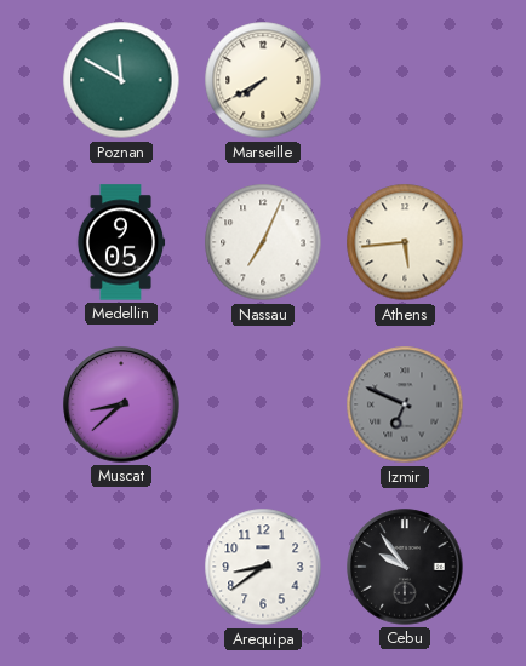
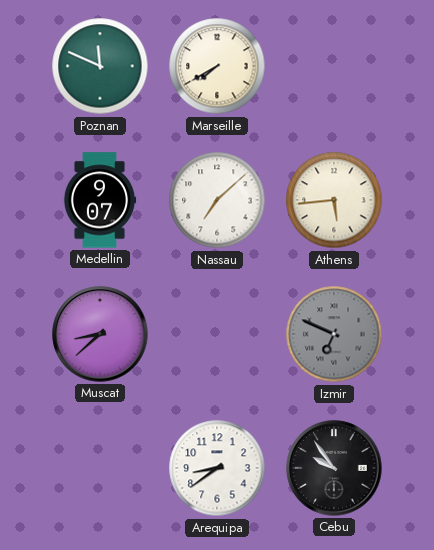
Poznan: 11:50 -> 11:49
Medellin: 9:05 -> 9:07
Nassau: 7:04 -> 7:08
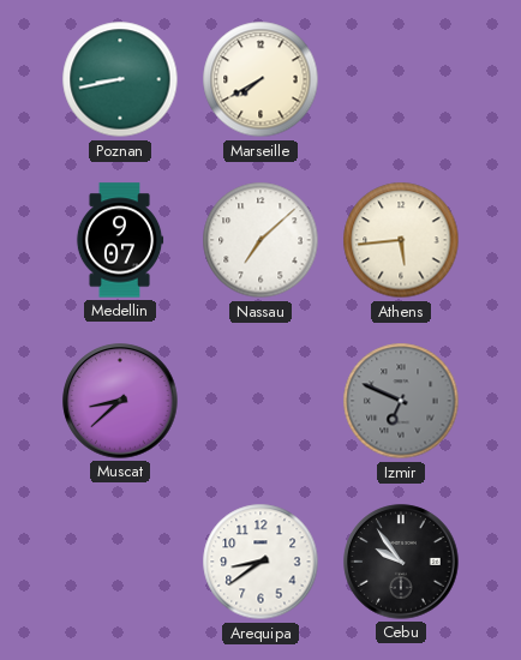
Poznan: 11:49 -> 8:43
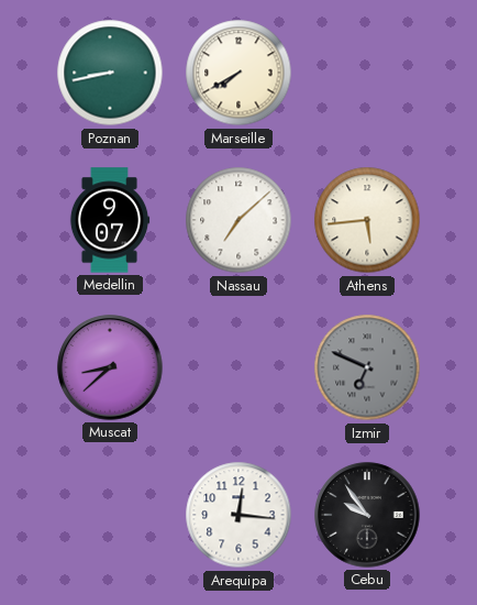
Arequipa: 8:39 -> 12:16
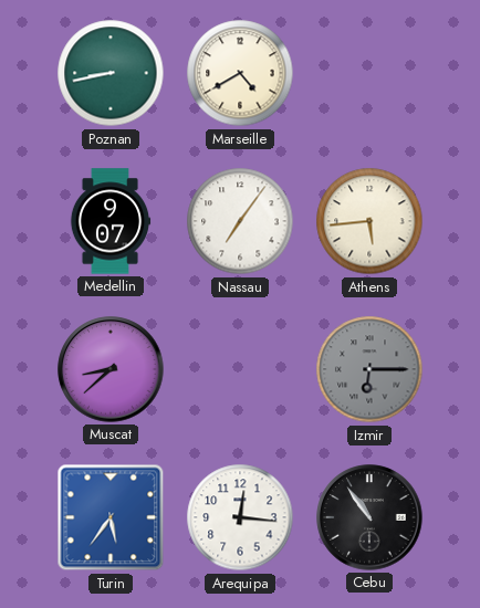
Marseille: 7:40 -> 4:40
Nassau: 7:08 -> 7:06
Izmir: 6:49 -> 6:15
Turin: none -> 5:36
Cebu: 9:54 -> 10:54
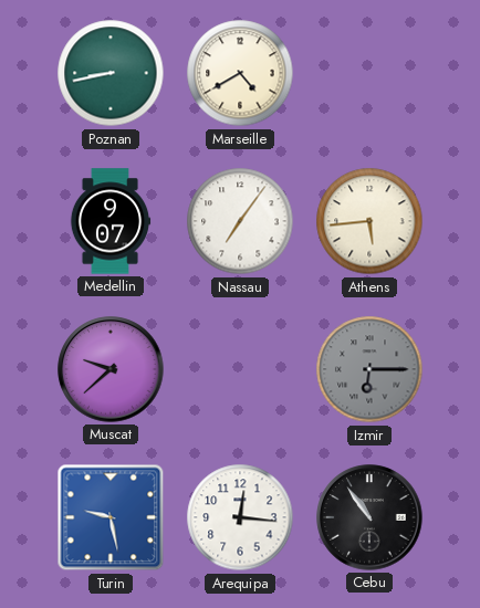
Muscat: 8:38 -> 9:38
Turin: 5:36 -> 9:28
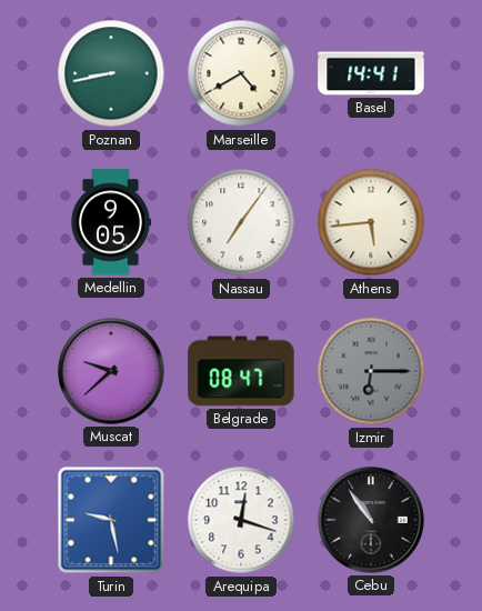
Basel: none -> 14:41
Medellin: 9:07 -> 9:05
Belgrade: none -> 08:47
Arequipa: 12:16 -> 12:18
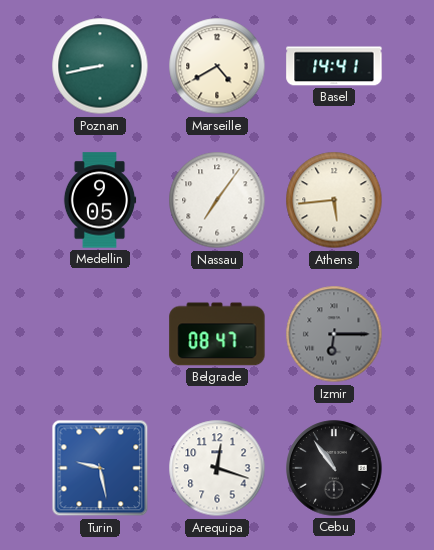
Muscat: 9:38 -> none
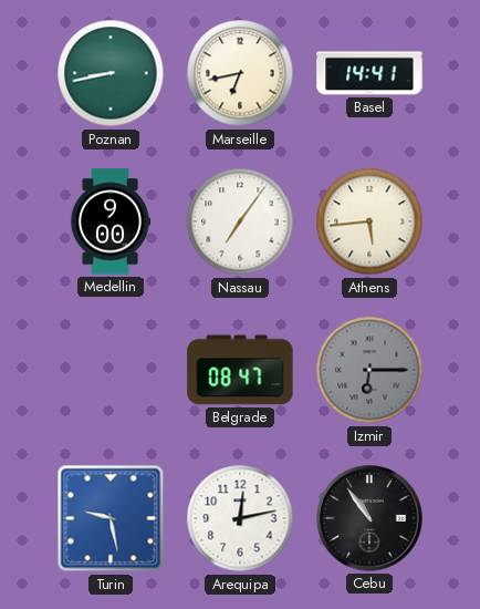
Marseille: 4:40 -> 6:43
Medellin: 9:05 -> 9:00
Arequipa: 12:18 -> 12:13
